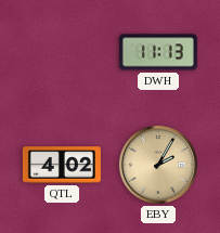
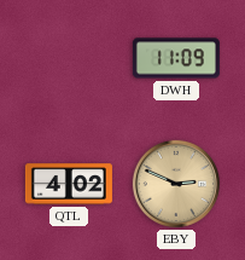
DWH: 11:13 -> 11:09
EBY: 2:05 -> 2:49
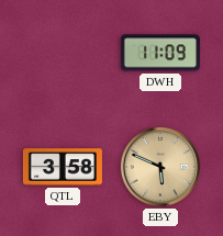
QTL: 4:02 -> 3:58
EBY: 2:49 -> 5:49
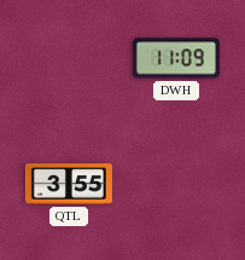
QTL: 3:58 -> 3:55
EBY: 5:49 -> none
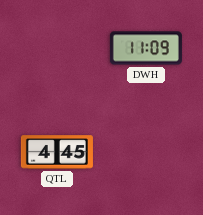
QTL: 3:55 -> 4:45
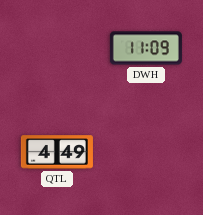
QTL: 4:45 -> 4:49
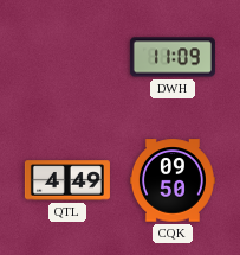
CQK: none -> 09:50
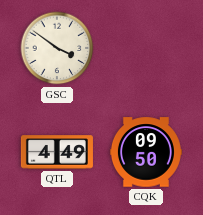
GSC: none -> 3:51
DWH: 11:09 -> none
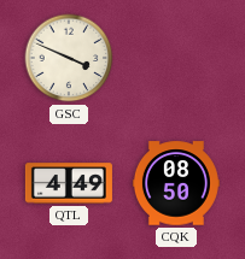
GSC: 3:51 -> 3:49
CQK: 09:50 -> 08:50
